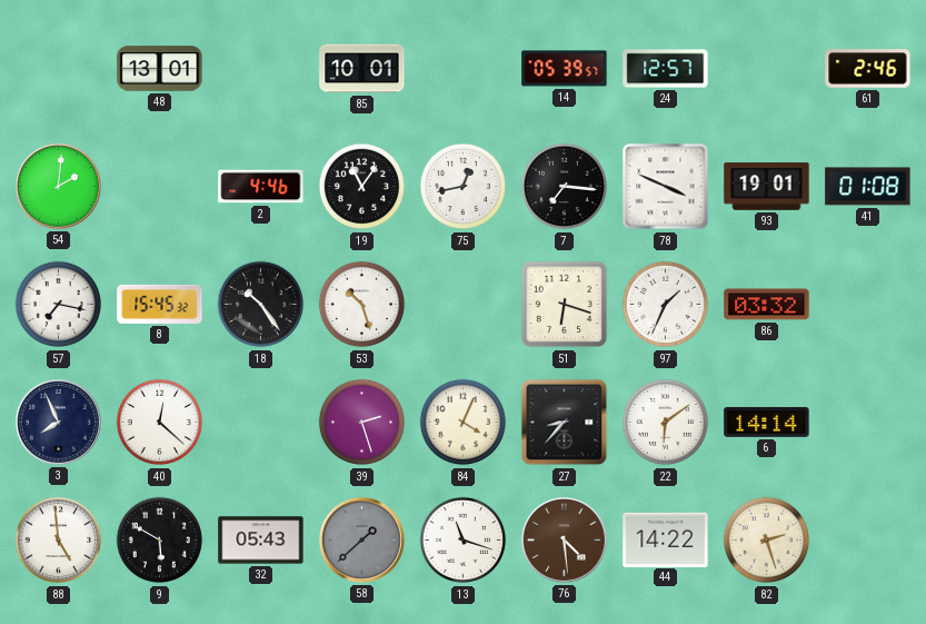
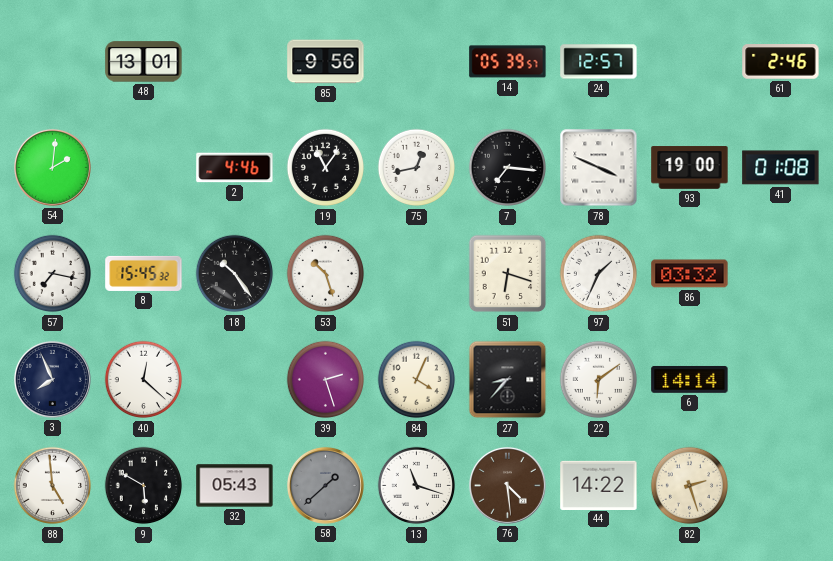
85: 10:01 -> 9:56
93: 19:01 -> 19:00
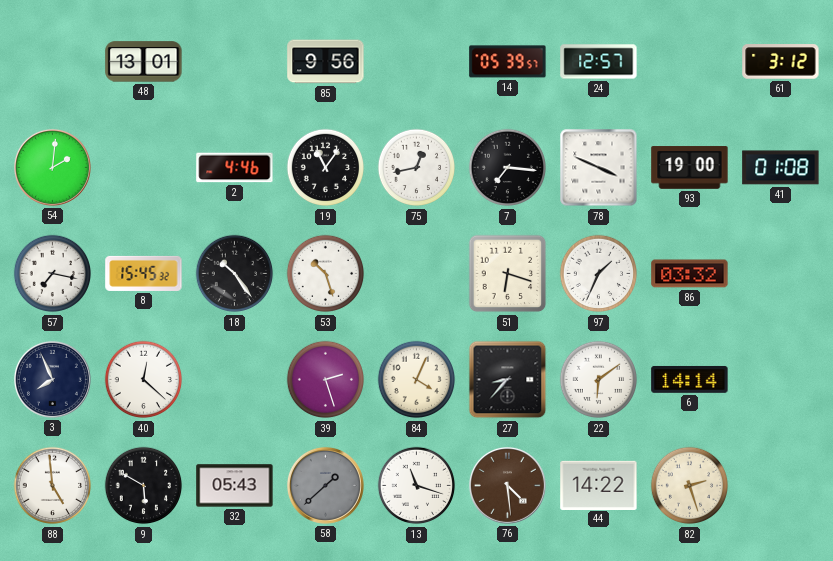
61: 2:46 -> 3:12
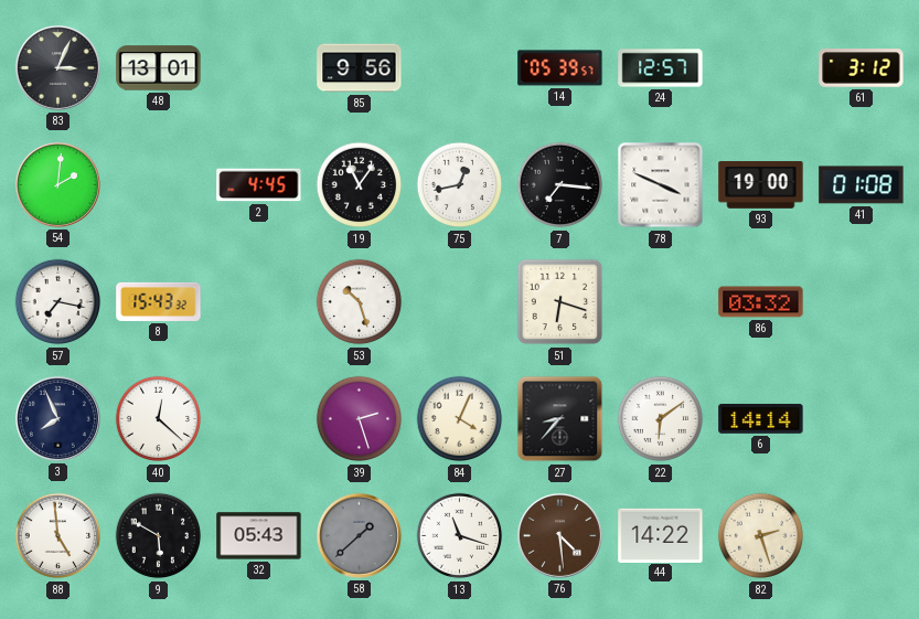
83: none -> 3:04
2: 4:46 -> 4:45
8: 15:45 -> 15:43
18: 10:24 -> none
97: 1:34 -> none
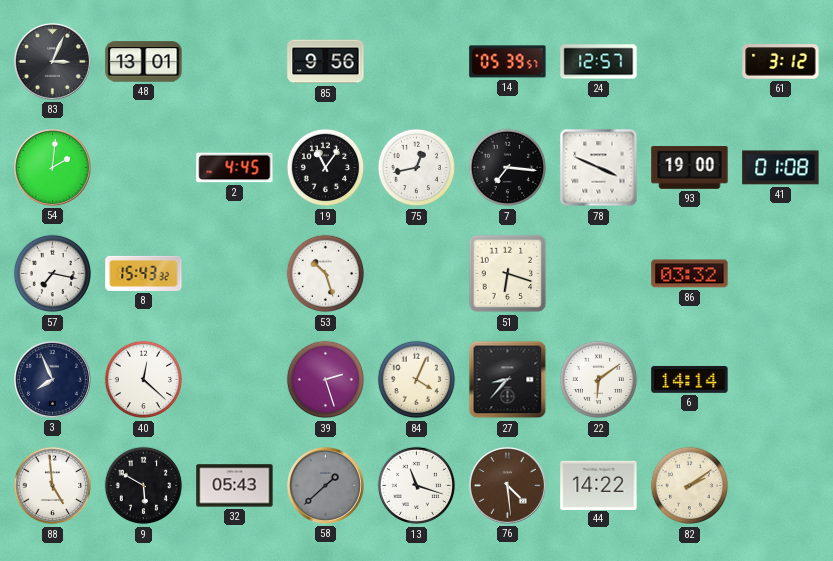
82: 2:27 -> 2:09
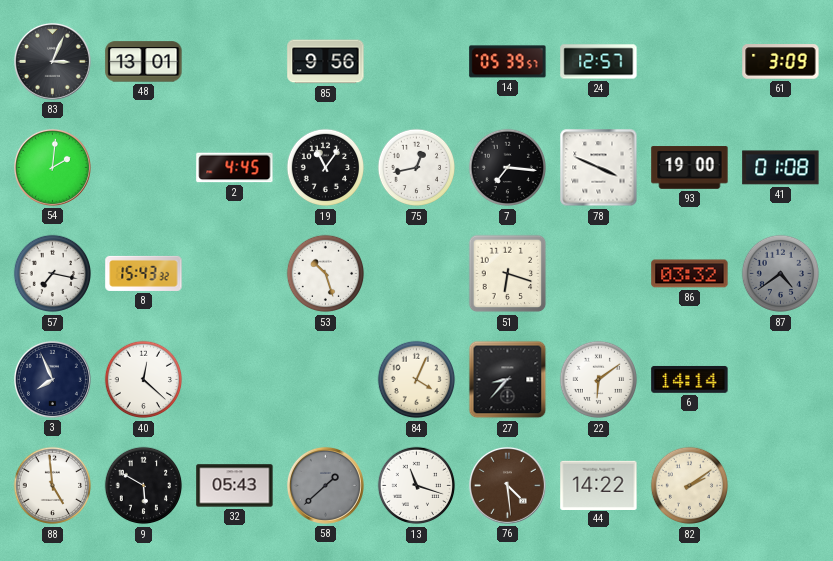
61: 3:12 -> 3:09
87: none -> 4:39
39: 2:27 -> none
